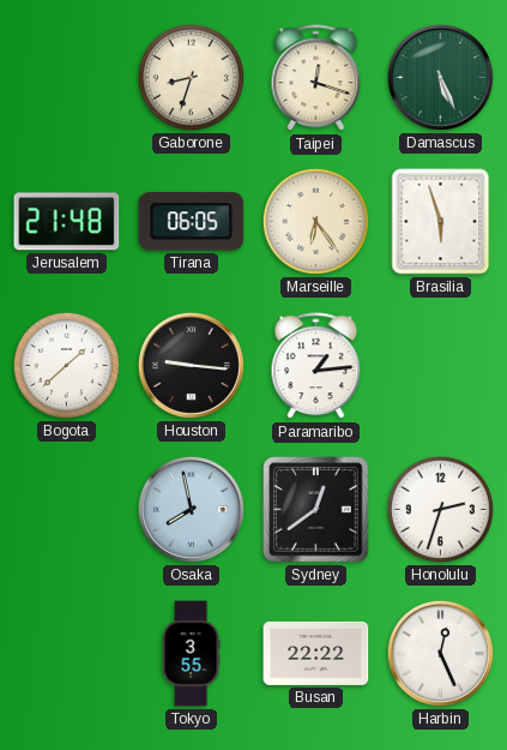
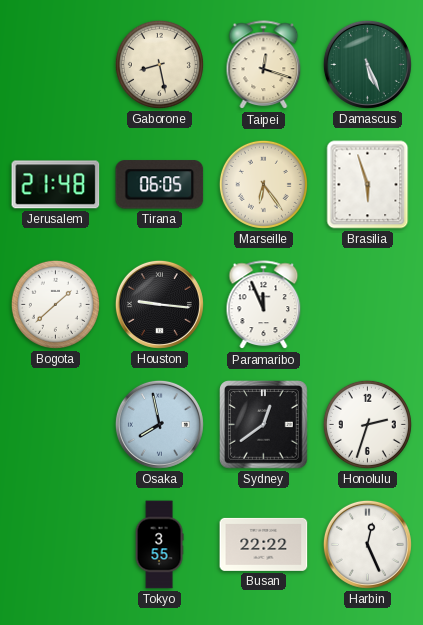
Gaborone: 8:33 -> 8:28
Paramaribo: 1:14 -> 11:56
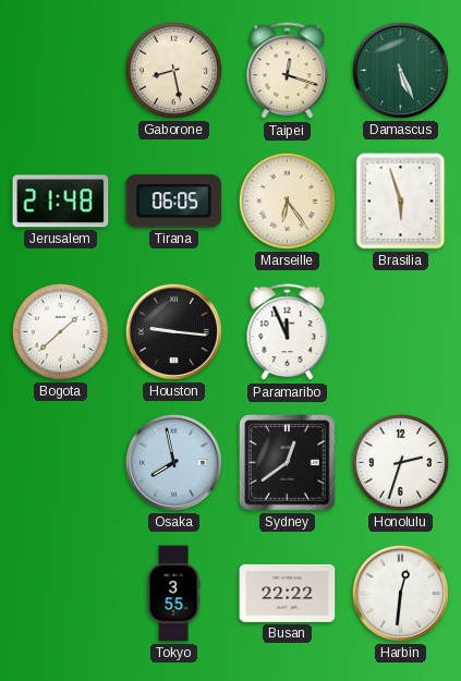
Harbin: 12:26 -> 12:31
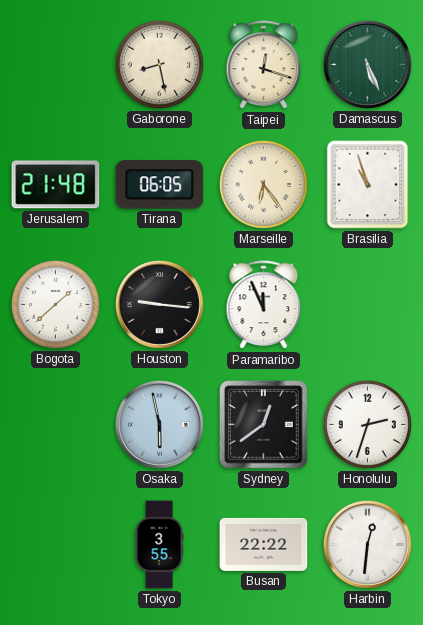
Brasilia: 5:57 -> 10:57
Osaka: 7:58 -> 5:58
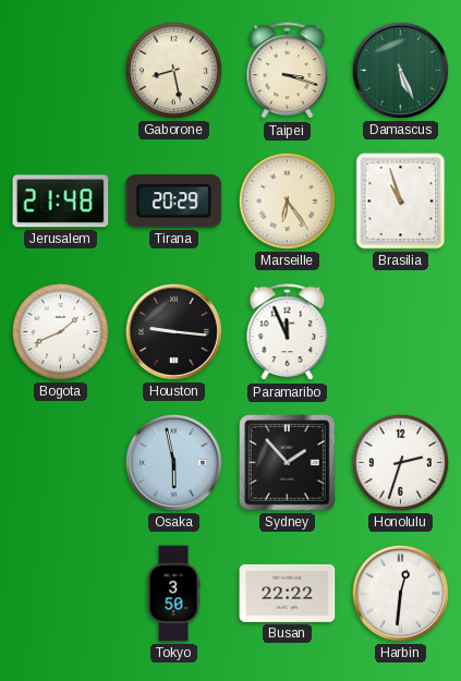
Taipei: 12:18 -> 3:18
Tirana: 06:05 -> 20:29
Bogota: 1:38 -> 1:41
Sydney: 12:39 -> 1:53
Tokyo: 3:55 -> 3:50
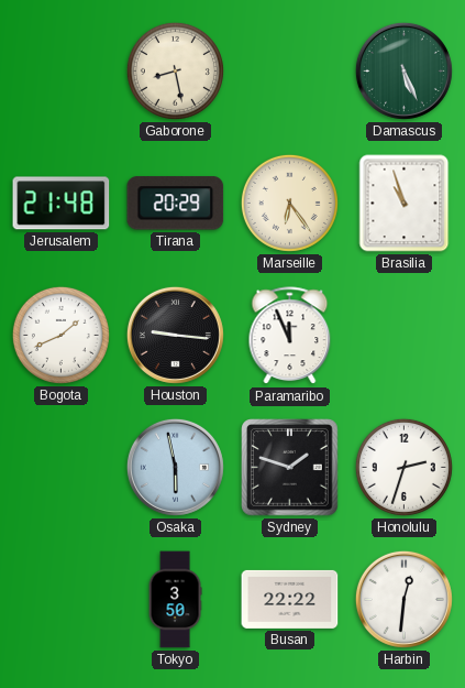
Taipei: 3:18 -> none
Sydney: 1:53 -> 1:48
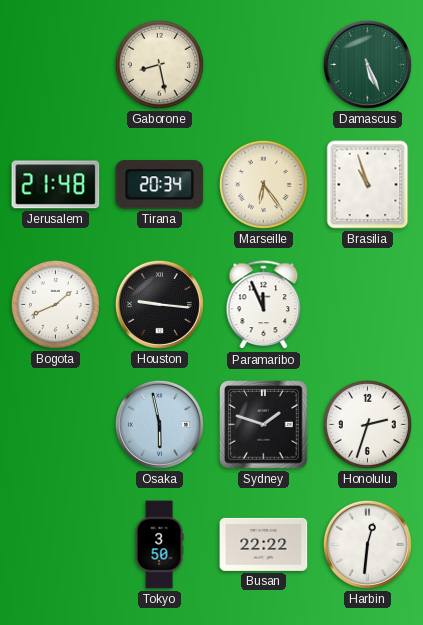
Tirana: 20:29 -> 20:34
